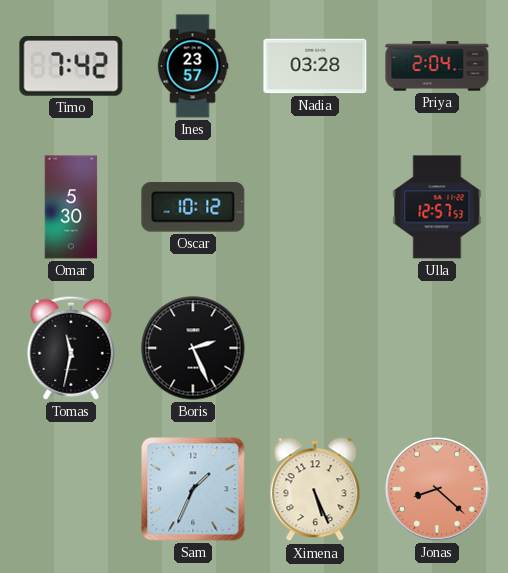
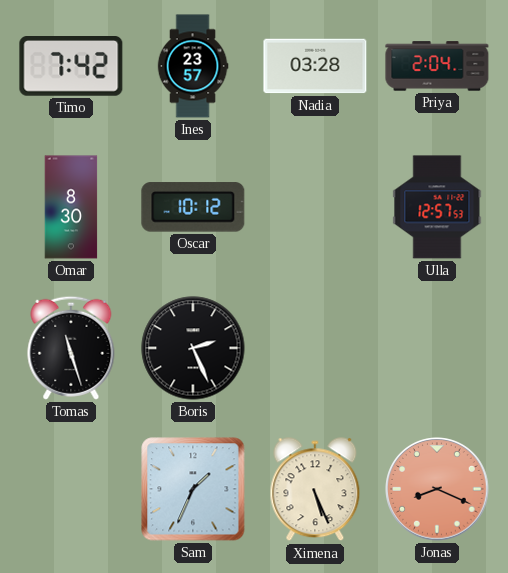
Omar: 5:30 -> 8:30
Tomas: 11:32 -> 11:27
Jonas: 8:22 -> 8:19
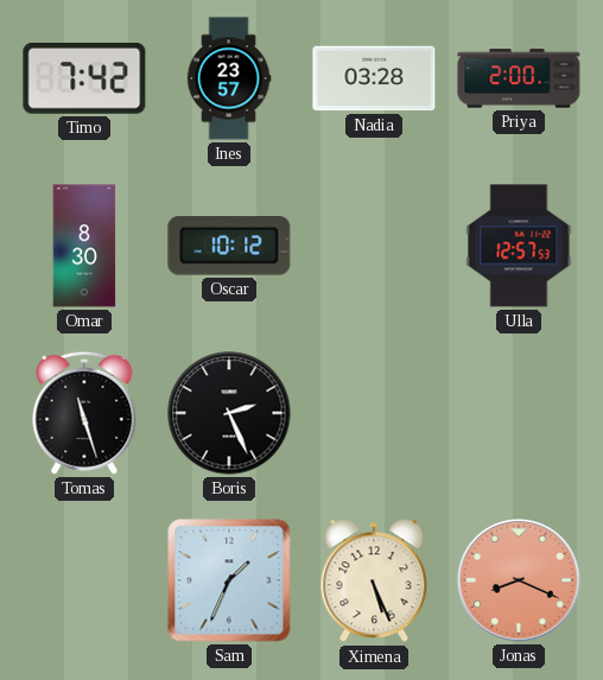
Priya: 2:04 -> 2:00
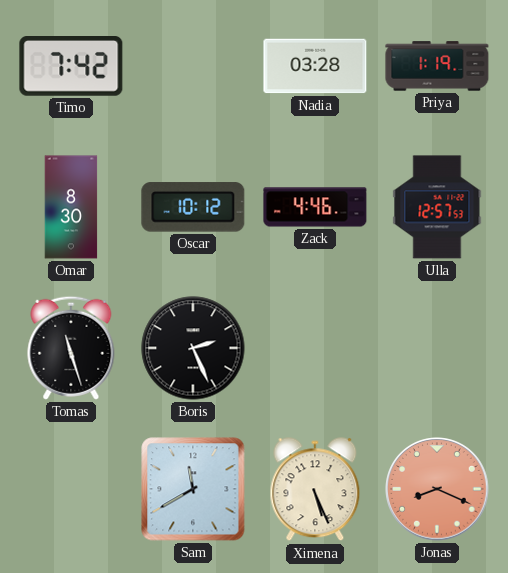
Ines: 23:57 -> none
Priya: 2:00 -> 1:19
Zack: none -> 4:46
Sam: 1:34 -> 11:40
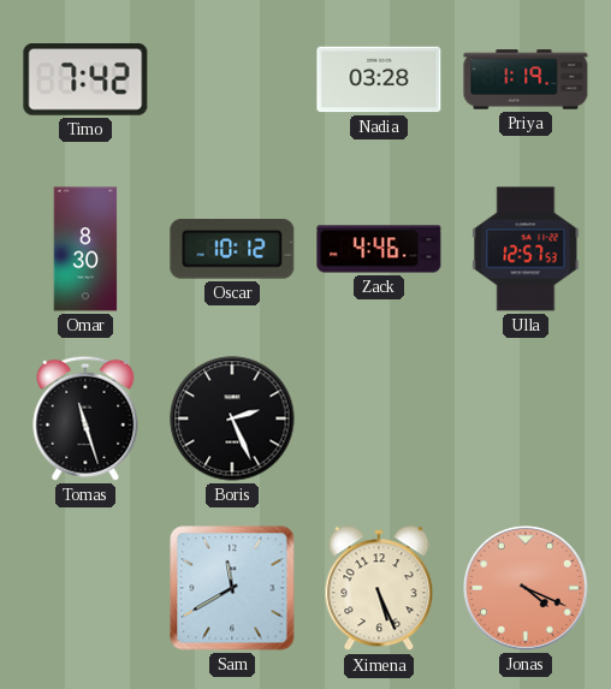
Jonas: 8:19 -> 4:19
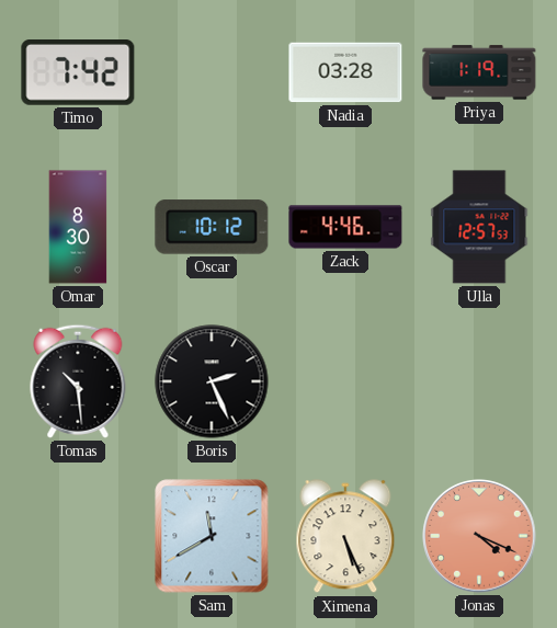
Tomas: 11:27 -> 10:29
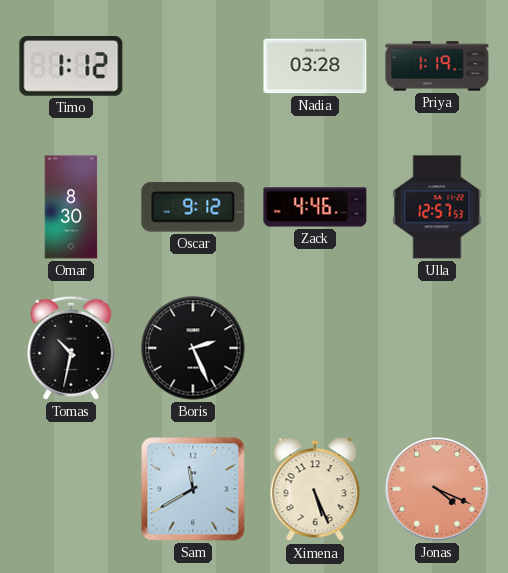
Timo: 7:42 -> 1:12
Oscar: 10:12 -> 9:12
Tomas: 10:29 -> 10:32
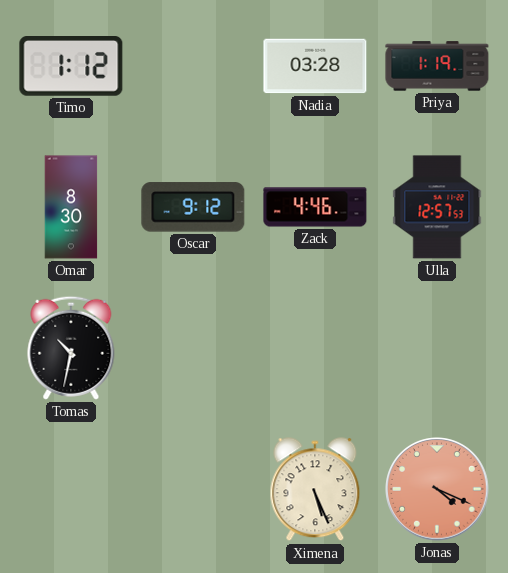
Boris: 2:26 -> none
Sam: 11:40 -> none
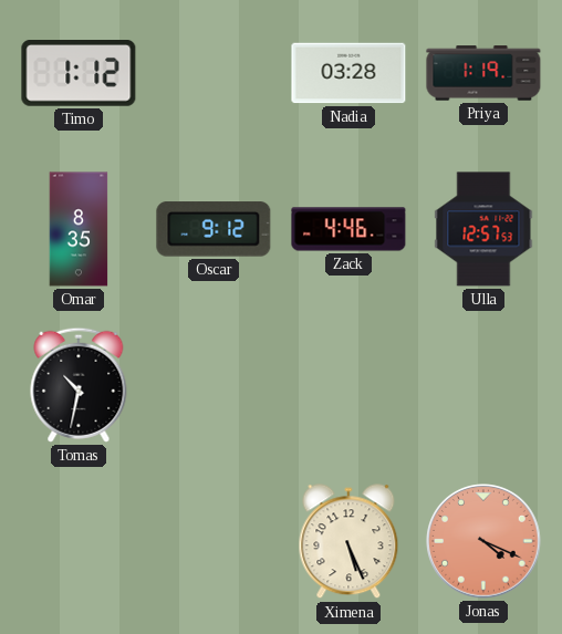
Omar: 8:30 -> 8:35
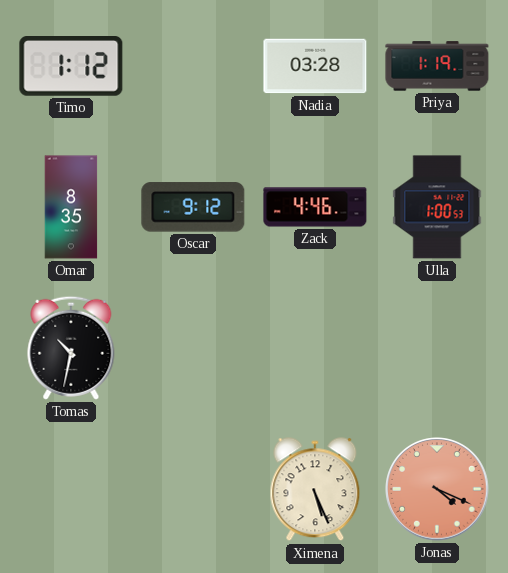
Ulla: 12:57 -> 1:00
